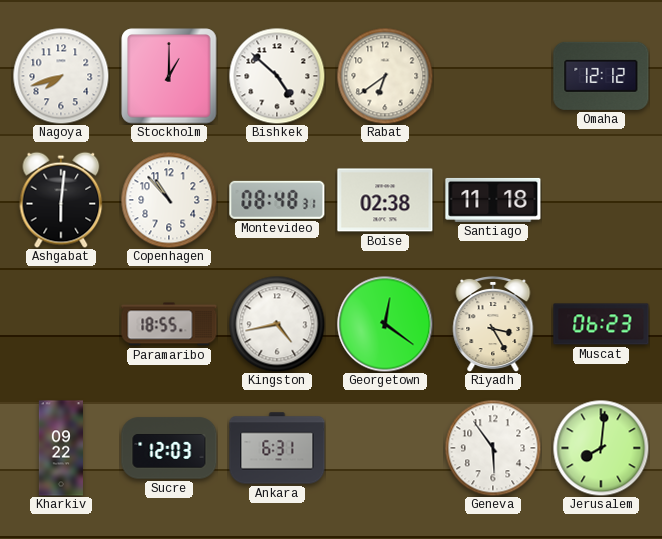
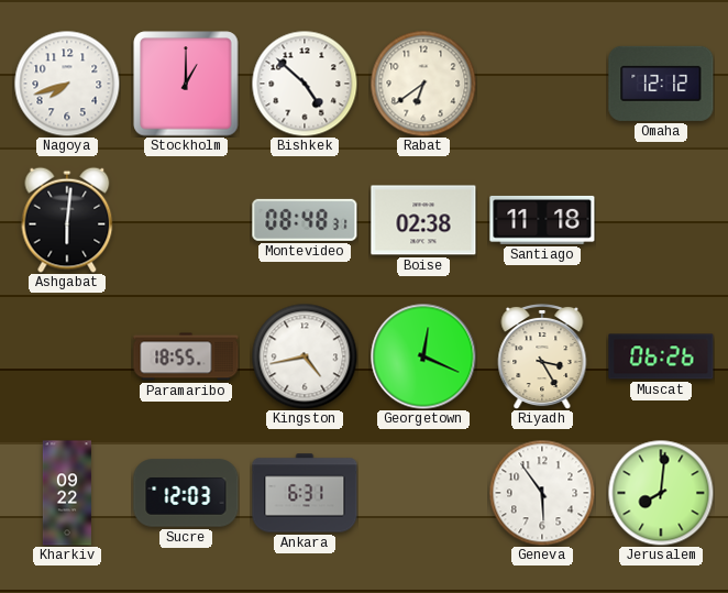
Copenhagen: 10:53 -> none
Georgetown: 12:21 -> 12:19
Muscat: 06:23 -> 06:26
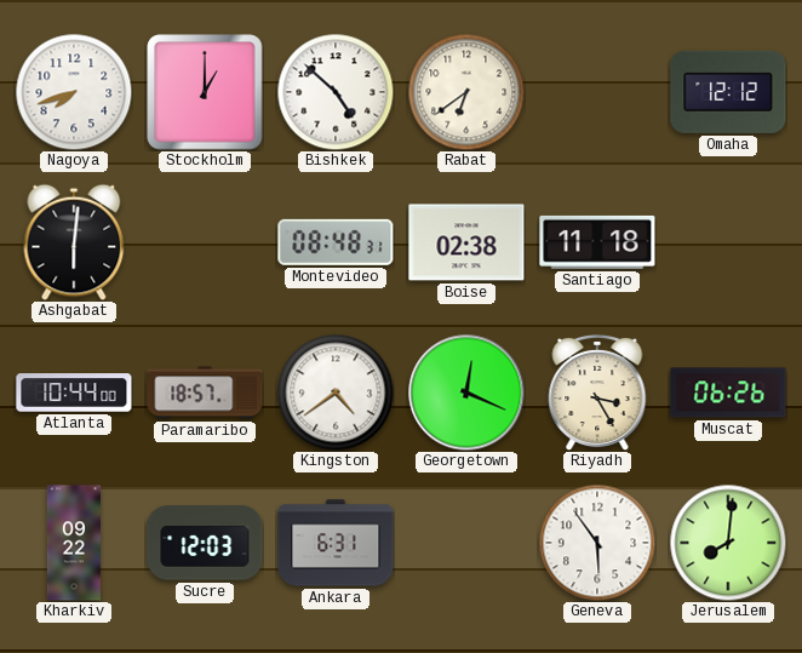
Atlanta: none -> 10:44
Paramaribo: 18:55 -> 18:57
Kingston: 4:43 -> 4:39
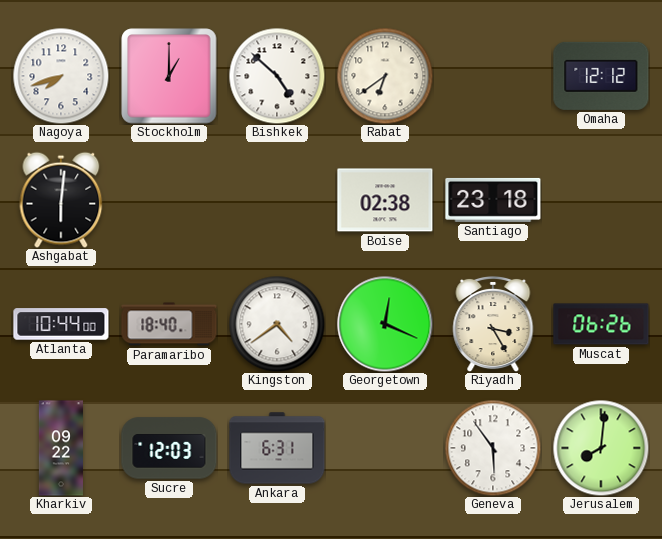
Montevideo: 08:48 -> none
Santiago: 11:18 -> 23:18
Paramaribo: 18:57 -> 18:40
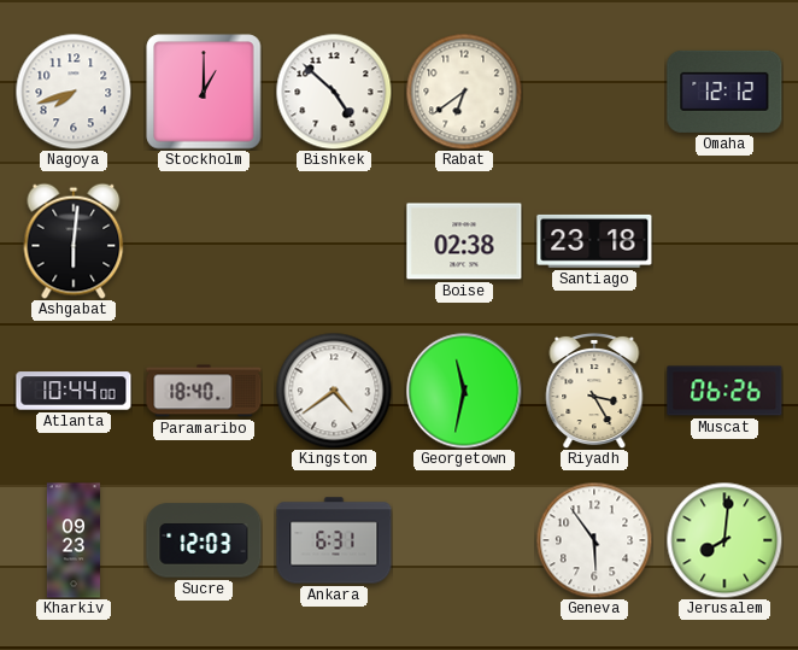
Georgetown: 12:19 -> 11:32
Kharkiv: 09:22 -> 09:23
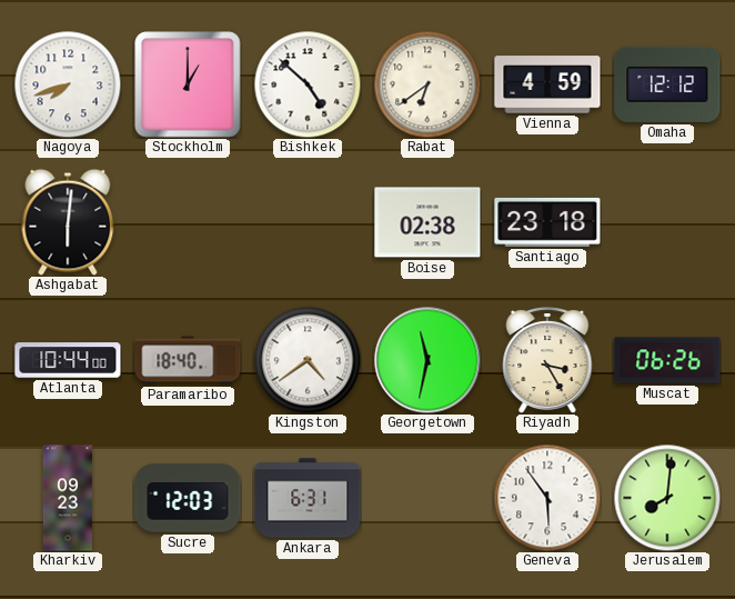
Vienna: none -> 4:59
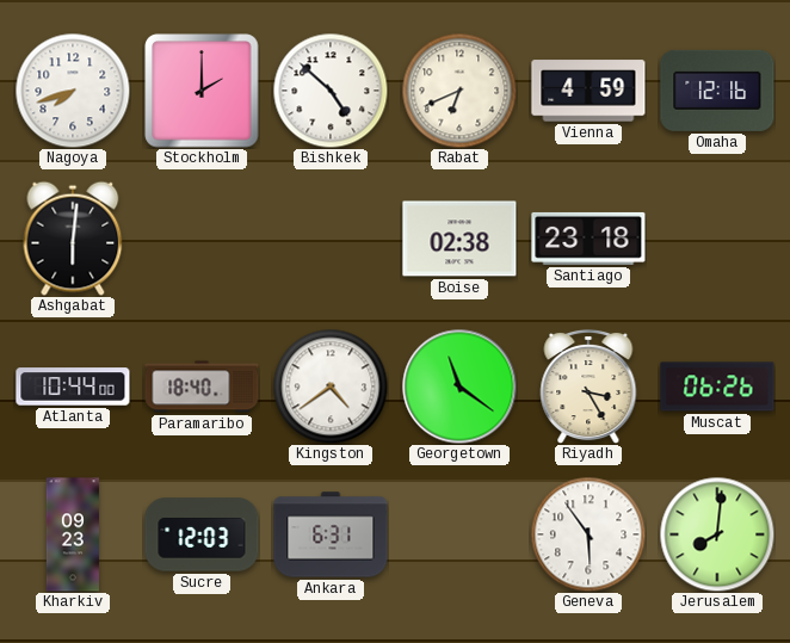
Stockholm: 1:00 -> 2:00
Rabat: 6:39 -> 6:41
Omaha: 12:12 -> 12:16
Georgetown: 11:32 -> 11:21
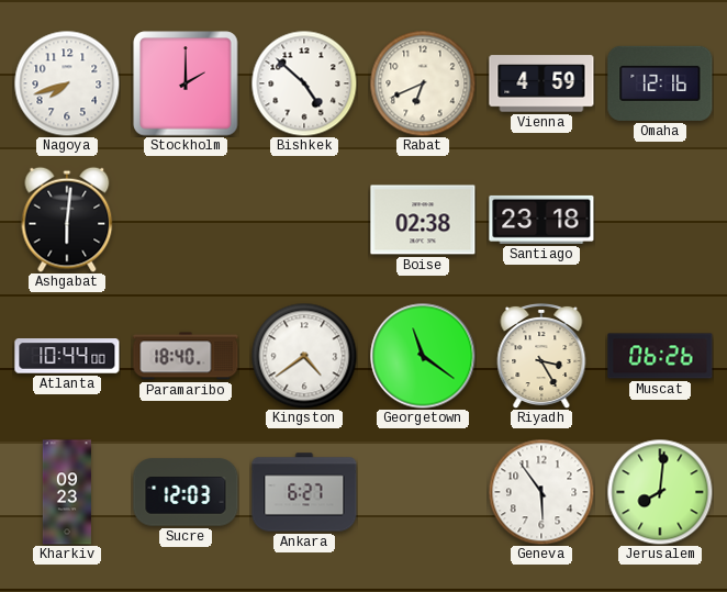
Ankara: 6:31 -> 6:27
